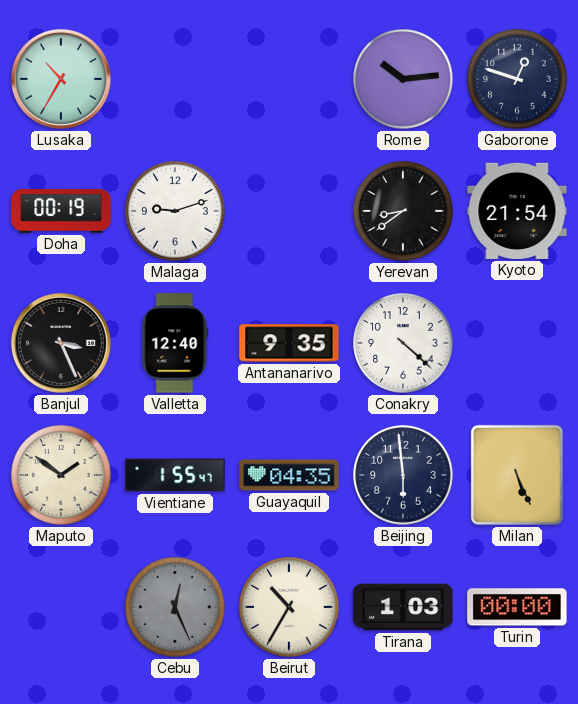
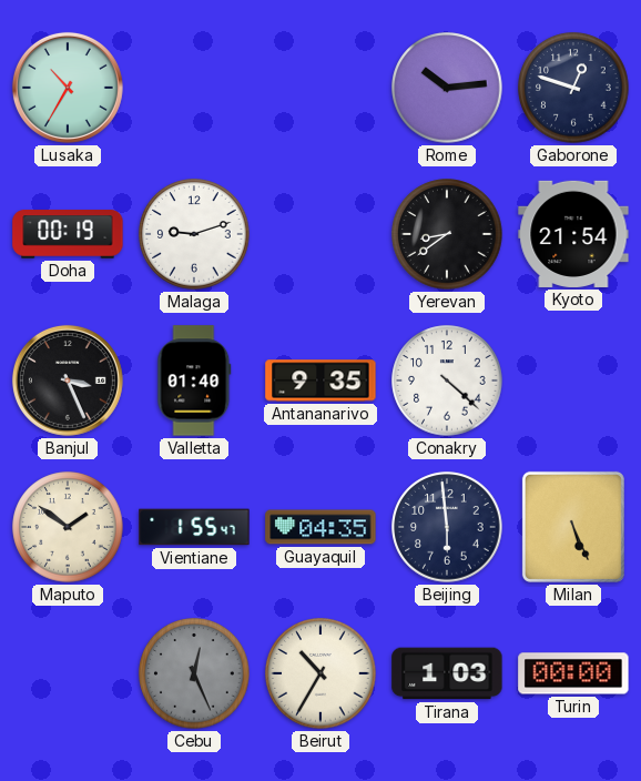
Valletta: 12:40 -> 01:40
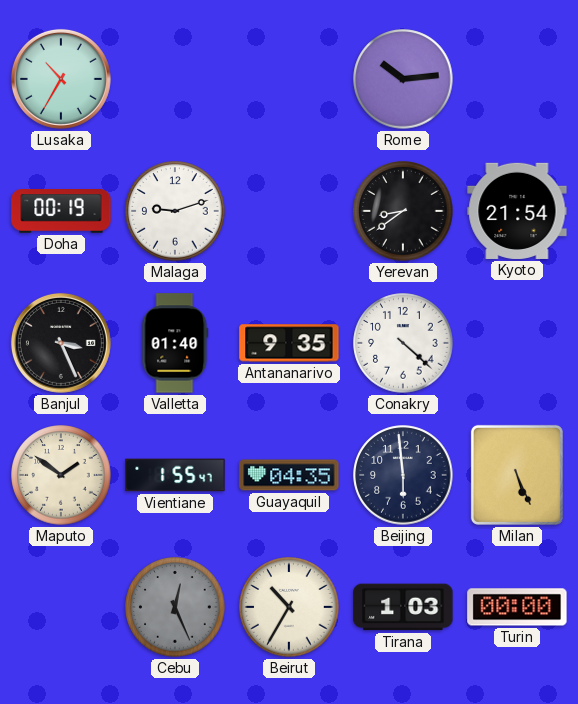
Gaborone: 12:48 -> none
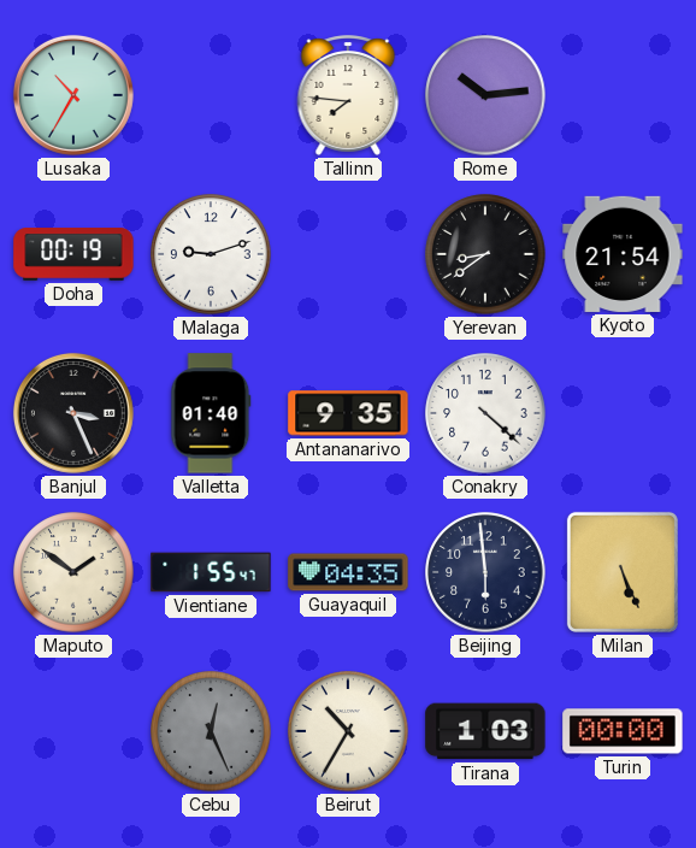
Tallinn: none -> 7:46
